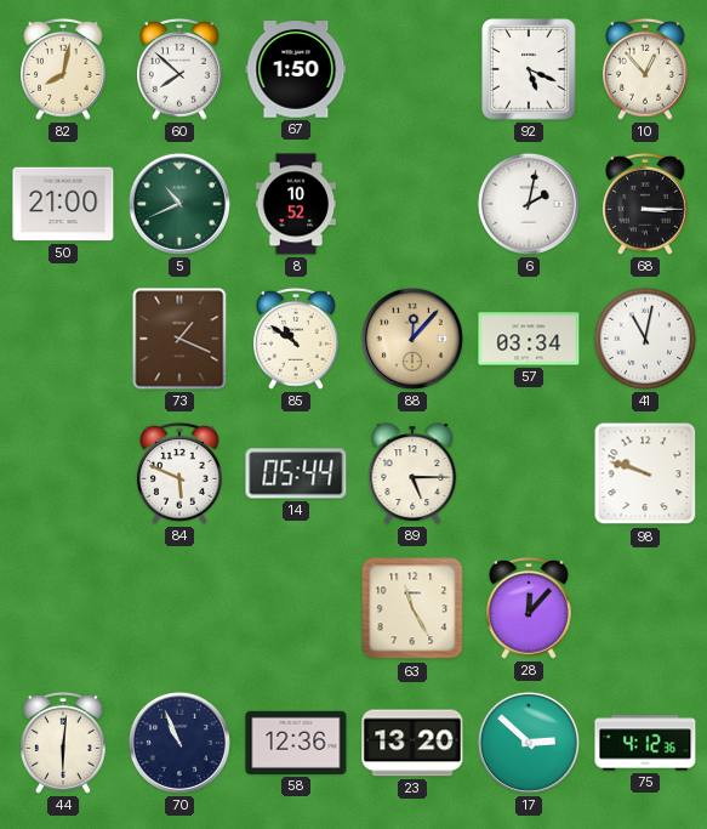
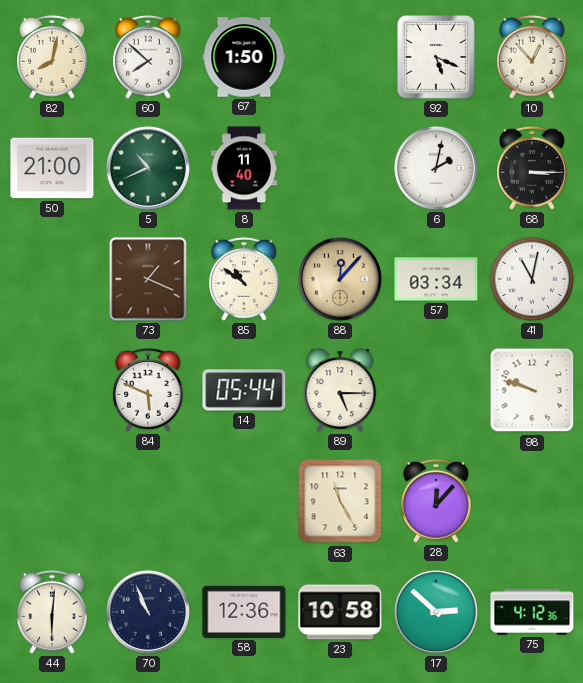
8: 10:52 -> 11:40
23: 13:20 -> 10:58
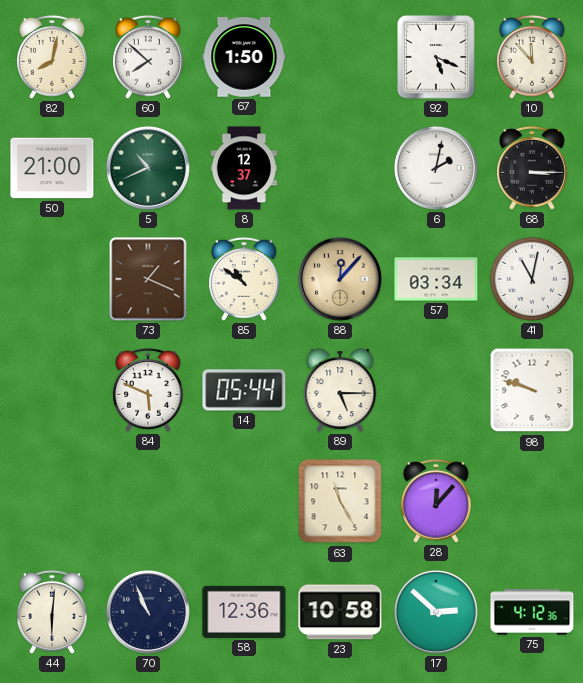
10: 12:53 -> 11:53
8: 11:40 -> 12:37
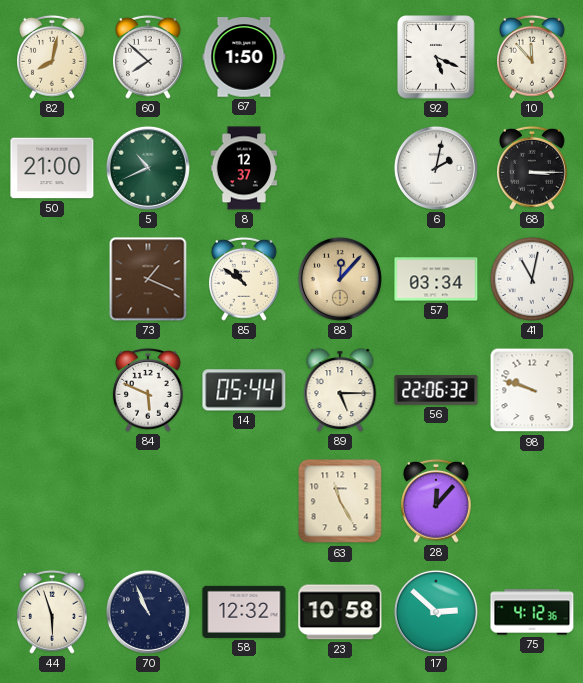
56: none -> 22:06
44: 6:01 -> 5:57
58: 12:36 -> 12:32
